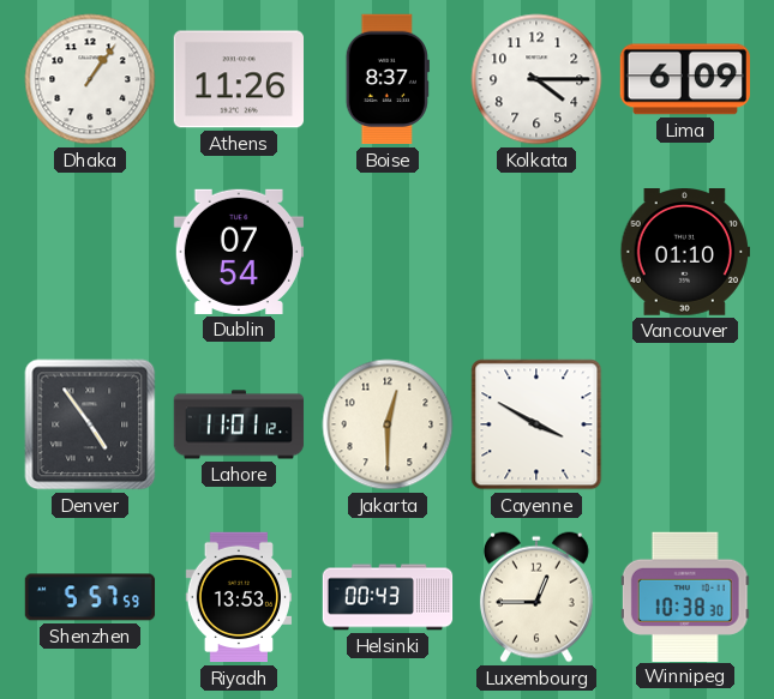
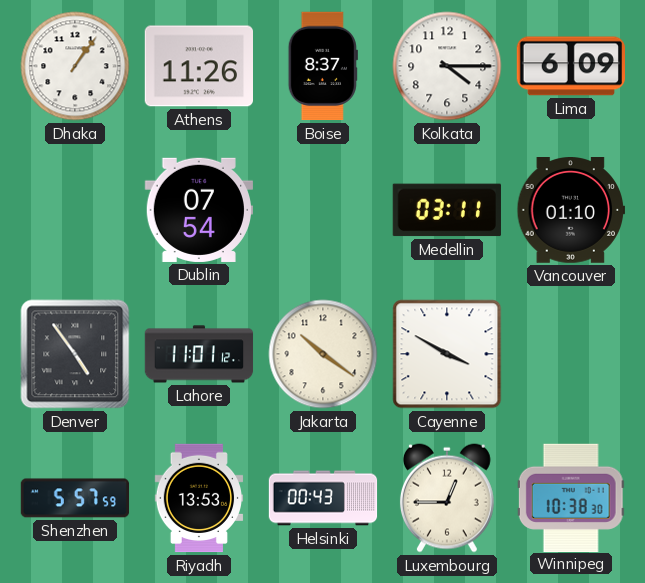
Medellin: none -> 03:11
Jakarta: 12:30 -> 10:21
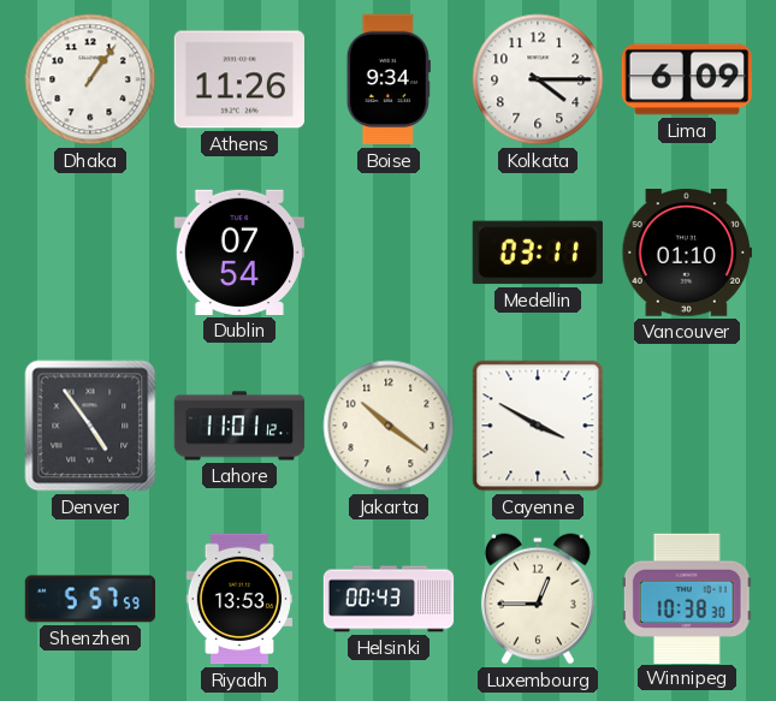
Boise: 8:37 -> 9:34
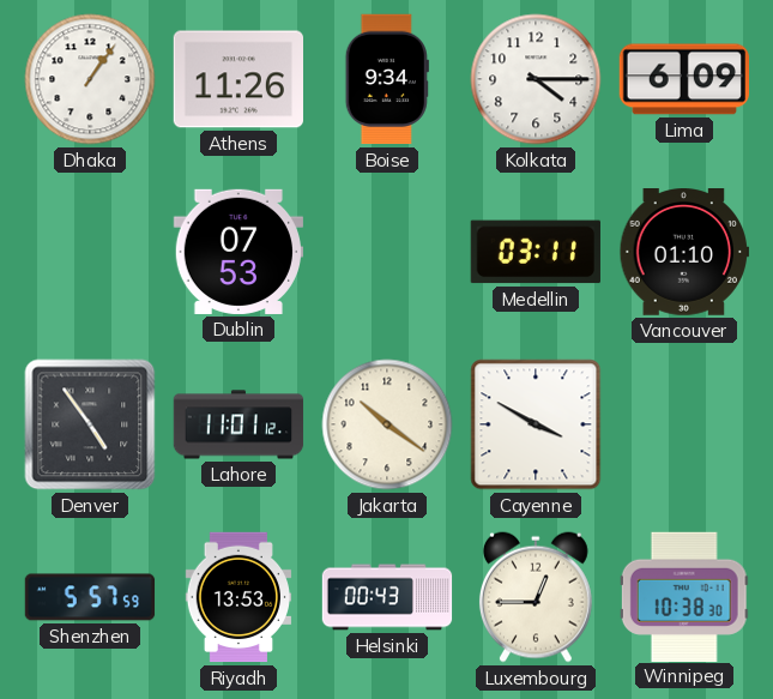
Dublin: 07:54 -> 07:53
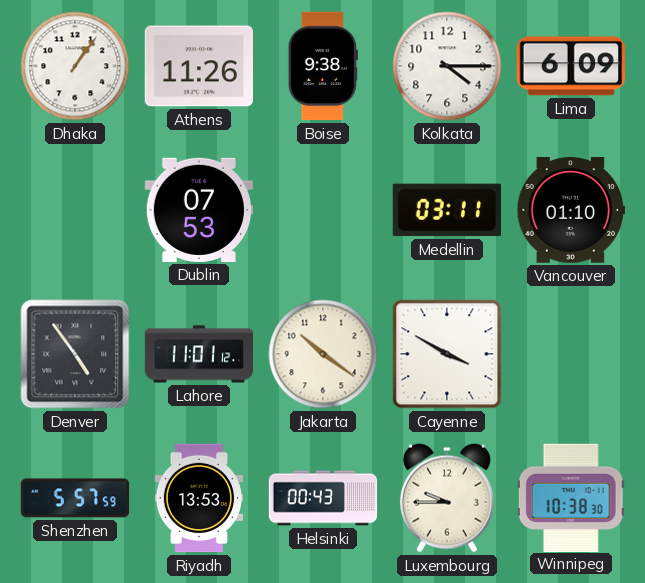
Boise: 9:34 -> 9:38
Luxembourg: 12:45 -> 9:45
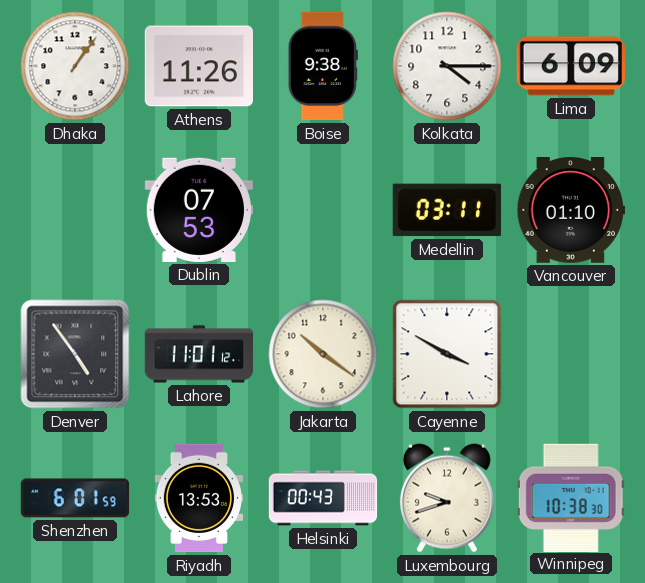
Shenzhen: 5:57 -> 6:01
Luxembourg: 9:45 -> 9:42
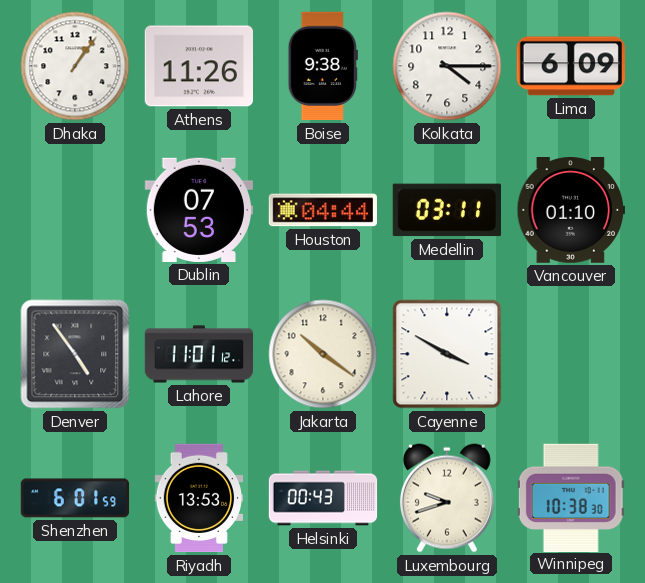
Houston: none -> 04:44
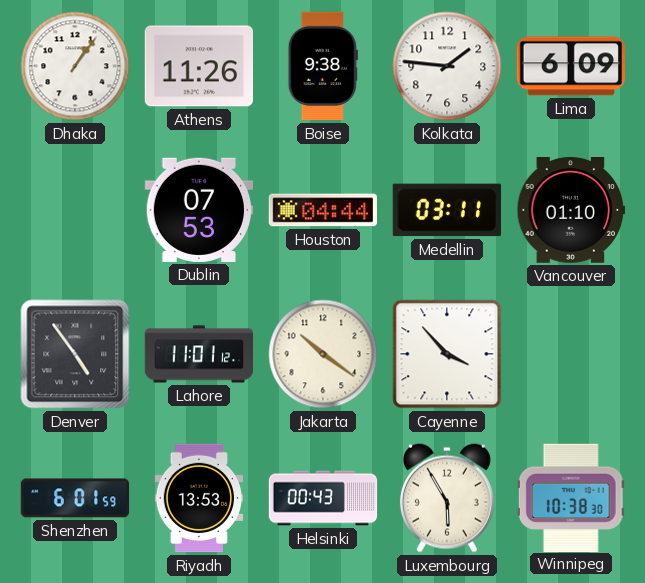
Kolkata: 4:15 -> 1:46
Cayenne: 3:50 -> 3:53
Luxembourg: 9:42 -> 5:55
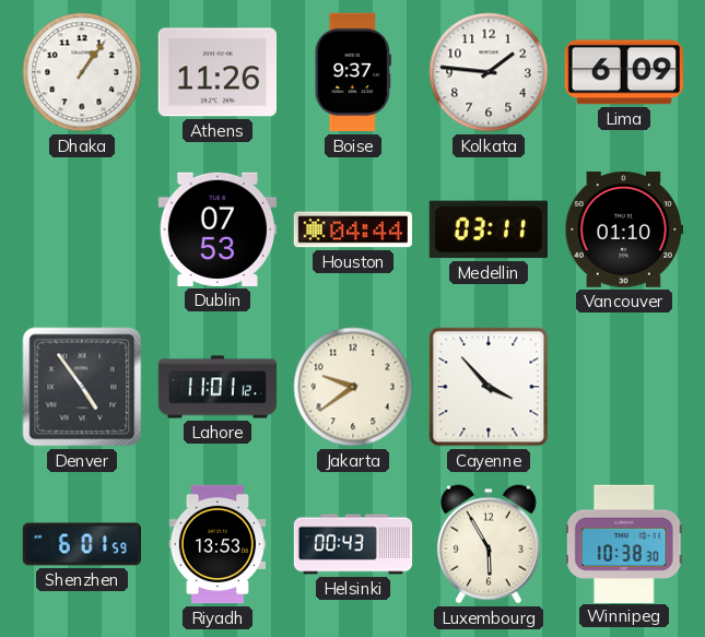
Boise: 9:38 -> 9:37
Jakarta: 10:21 -> 9:39
